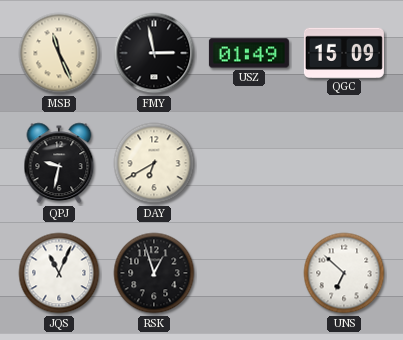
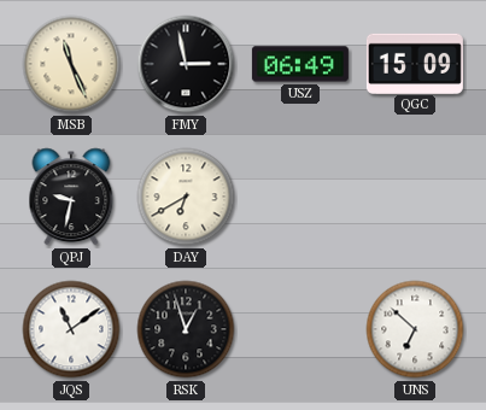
USZ: 01:49 -> 06:49
JQS: 11:04 -> 11:09
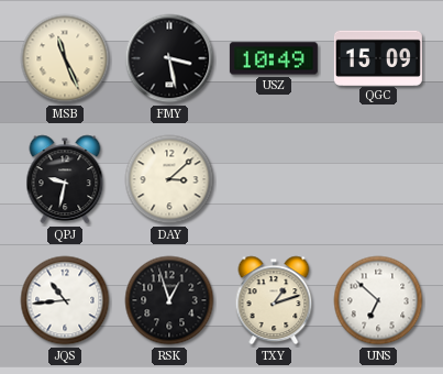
FMY: 2:58 -> 3:28
USZ: 06:49 -> 10:49
DAY: 6:40 -> 3:08
JQS: 11:09 -> 10:44
TXY: none -> 1:12
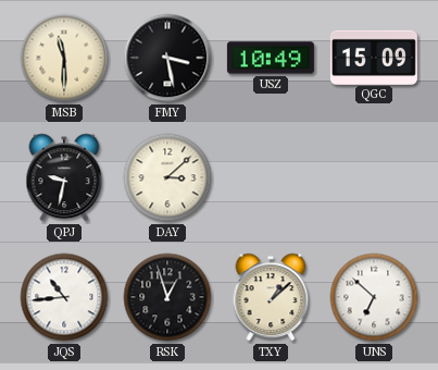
MSB: 11:26 -> 11:30
TXY: 1:12 -> 1:08
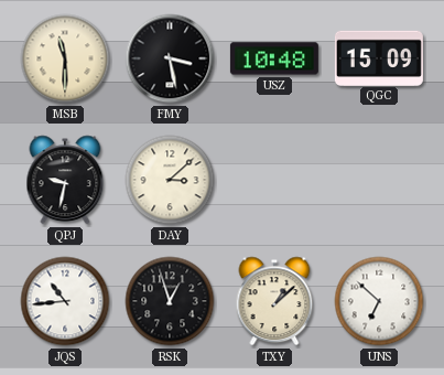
USZ: 10:49 -> 10:48
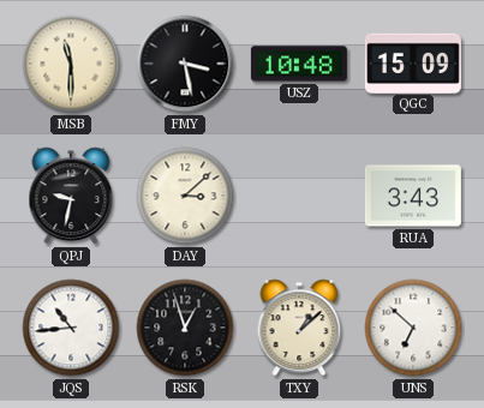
RUA: none -> 3:43
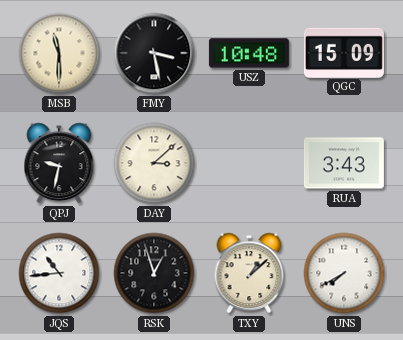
UNS: 6:52 -> 7:40
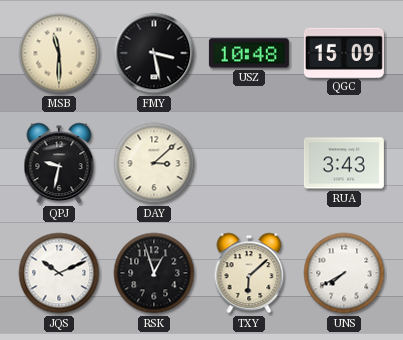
JQS: 10:44 -> 10:11
TXY: 1:08 -> 6:08
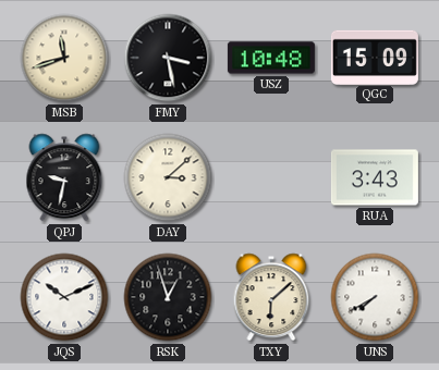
MSB: 11:30 -> 11:42
